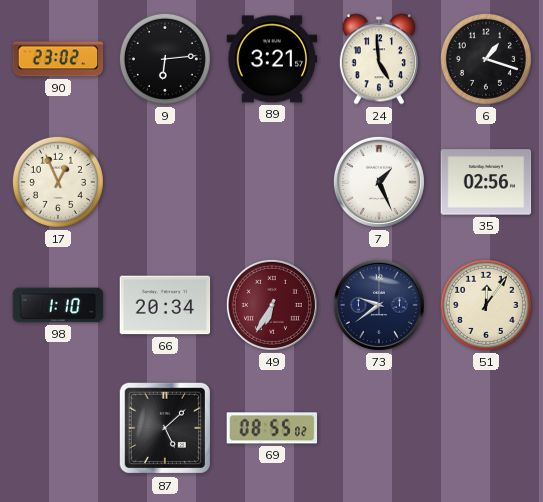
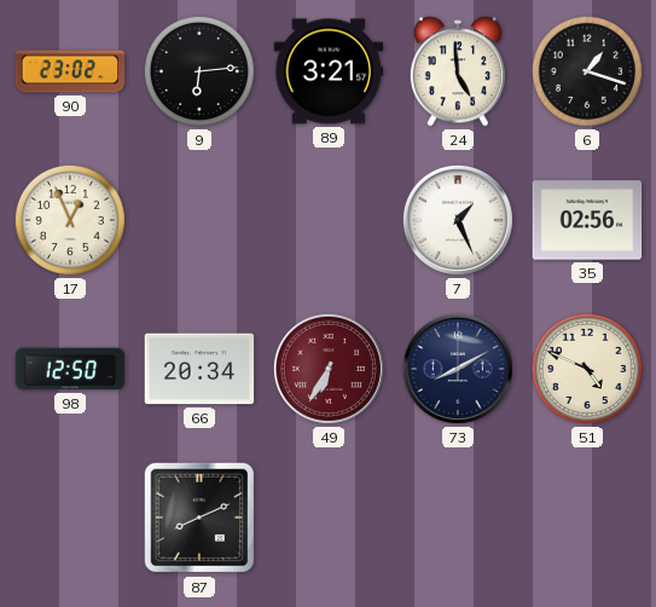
98: 1:10 -> 12:50
73: 9:39 -> 8:10
51: 12:06 -> 4:49
87: 5:08 -> 8:11
69: 08:55 -> none
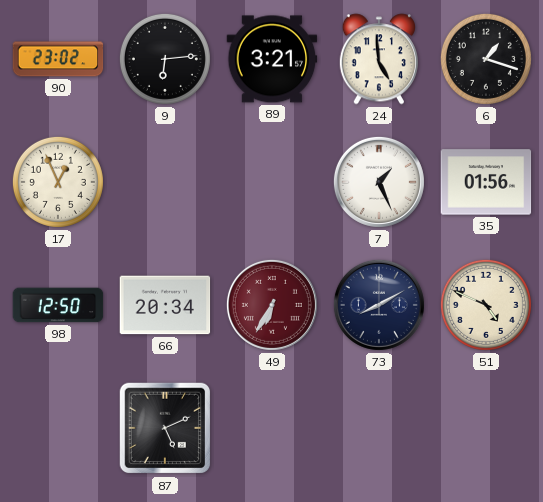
35: 02:56 -> 01:56
87: 8:11 -> 5:11
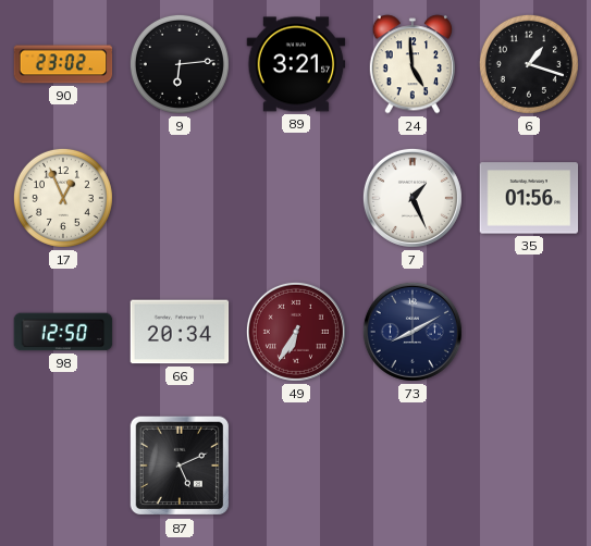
51: 4:49 -> none
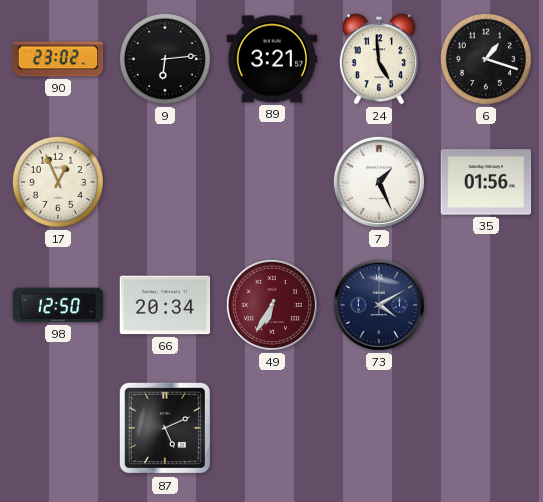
73: 8:10 -> 4:10
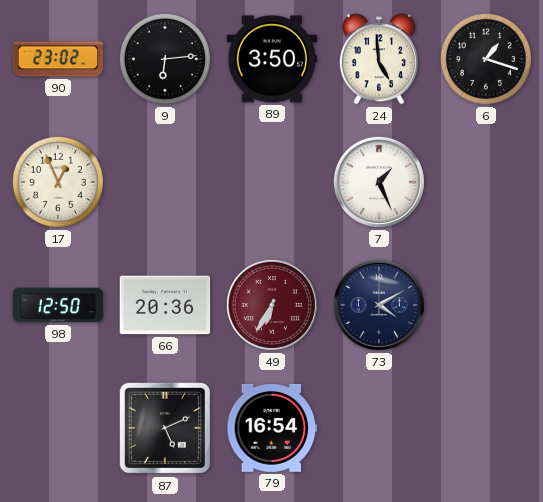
89: 3:21 -> 3:50
35: 01:56 -> none
66: 20:34 -> 20:36
79: none -> 16:54
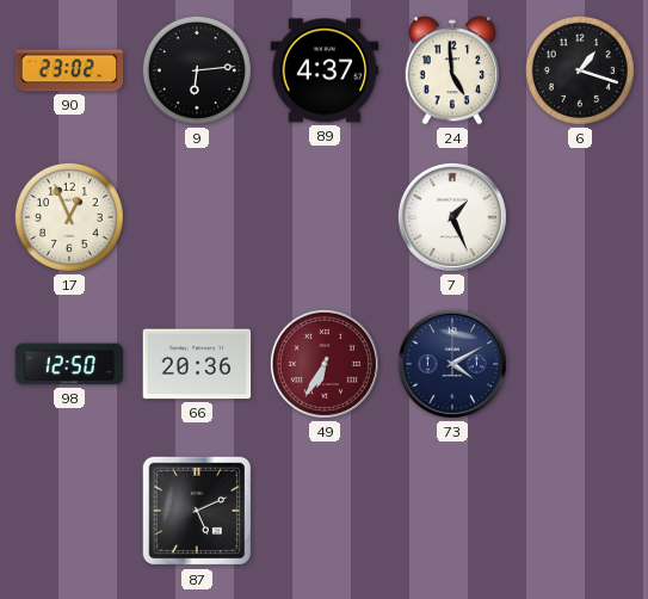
89: 3:50 -> 4:37
79: 16:54 -> none
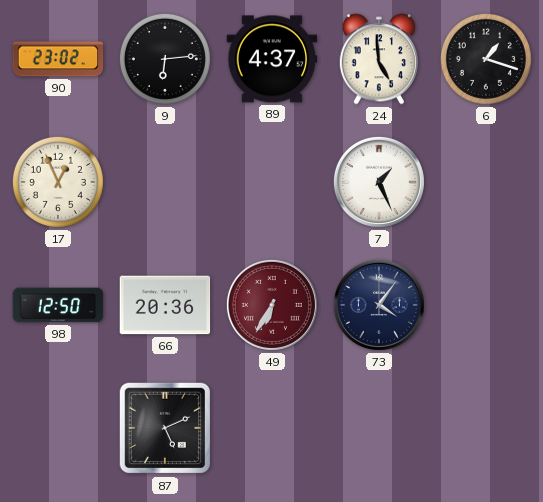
73: 4:10 -> 4:06
